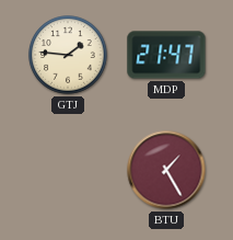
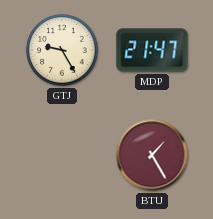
GTJ: 1:46 -> 9:25
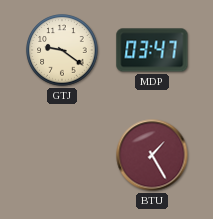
GTJ: 9:25 -> 9:21
MDP: 21:47 -> 03:47
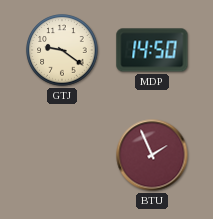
MDP: 03:47 -> 14:50
BTU: 1:25 -> 1:56
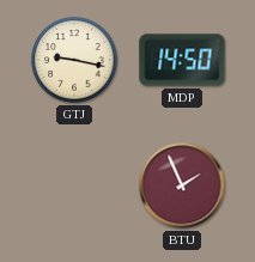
GTJ: 9:21 -> 9:17
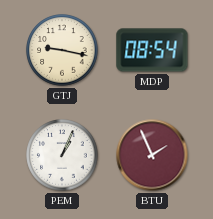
MDP: 14:50 -> 08:54
PEM: none -> 1:04
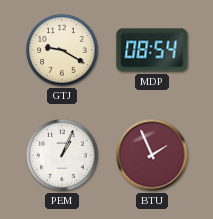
GTJ: 9:17 -> 9:20
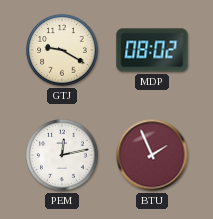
MDP: 08:54 -> 08:02
PEM: 1:04 -> 12:13
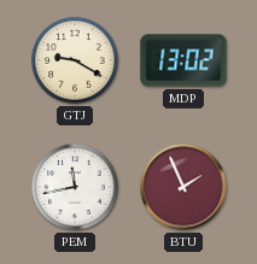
MDP: 08:02 -> 13:02
PEM: 12:13 -> 11:43
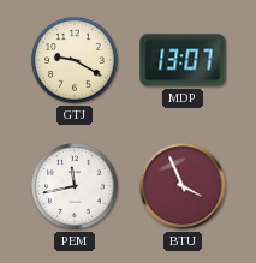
MDP: 13:02 -> 13:07
BTU: 1:56 -> 3:56
